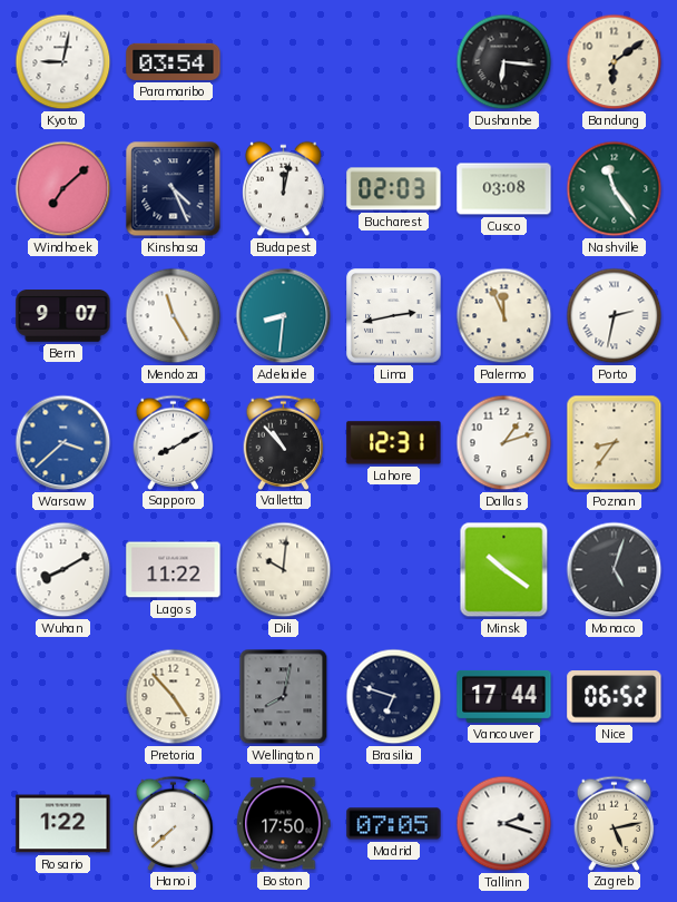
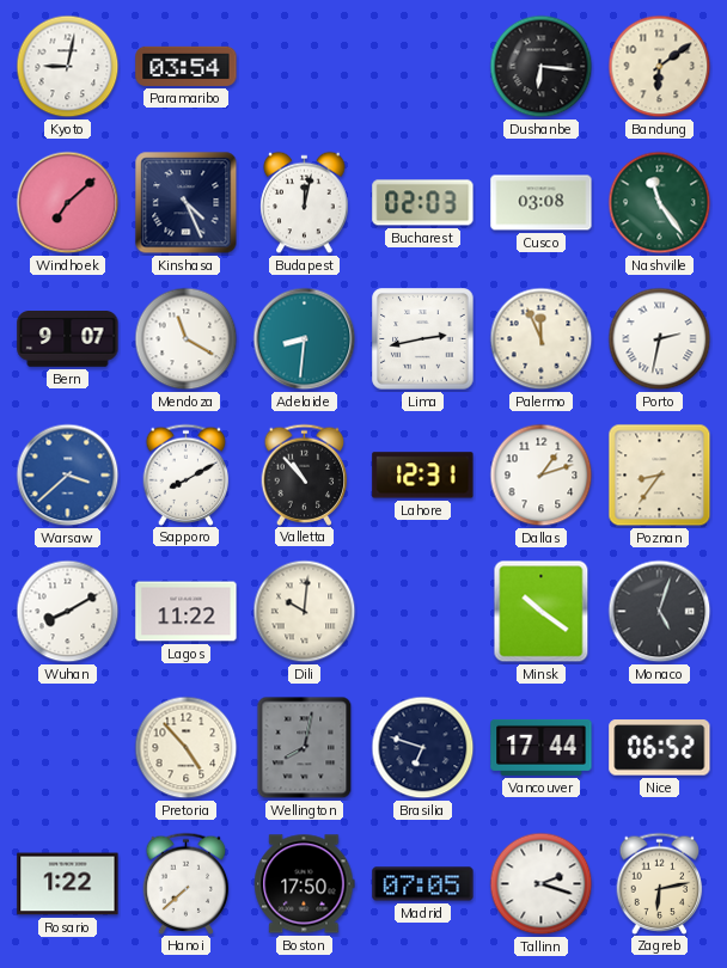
Mendoza: 11:25 -> 11:20
Zagreb: 5:13 -> 6:13
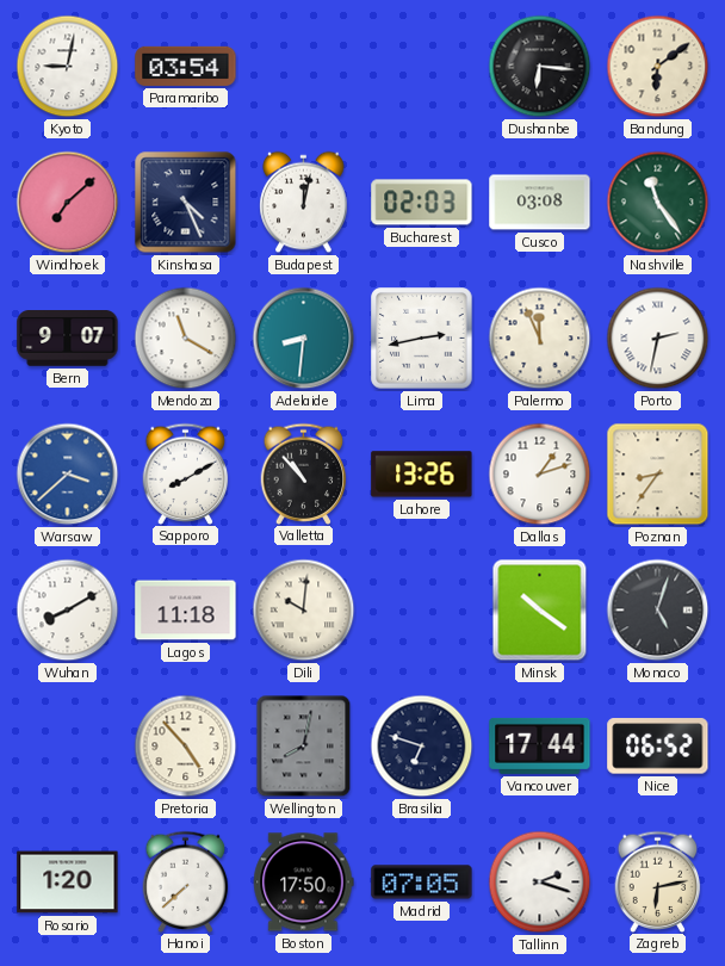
Lahore: 12:31 -> 13:26
Lagos: 11:22 -> 11:18
Rosario: 1:22 -> 1:20
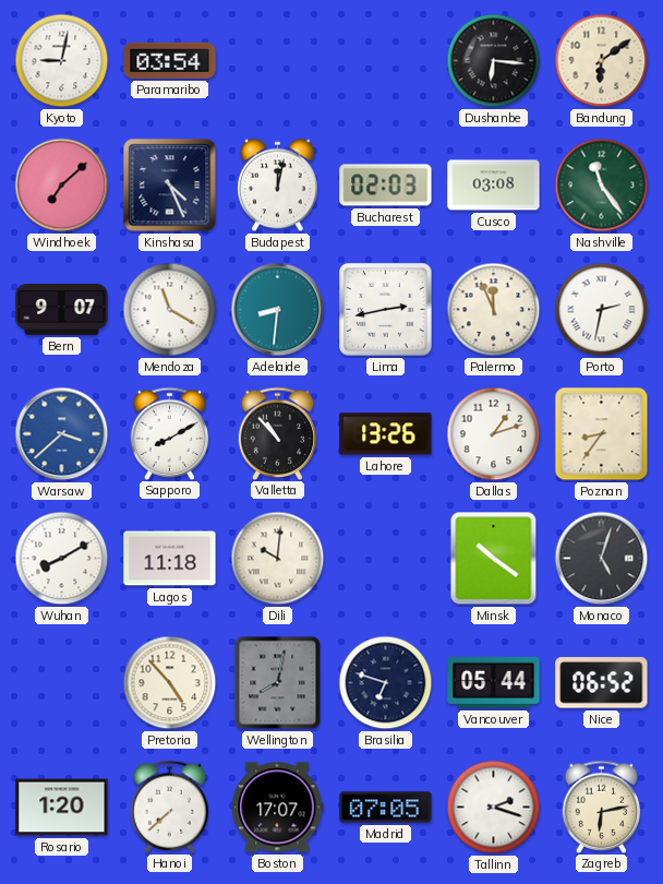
Vancouver: 17:44 -> 05:44
Boston: 17:50 -> 17:07
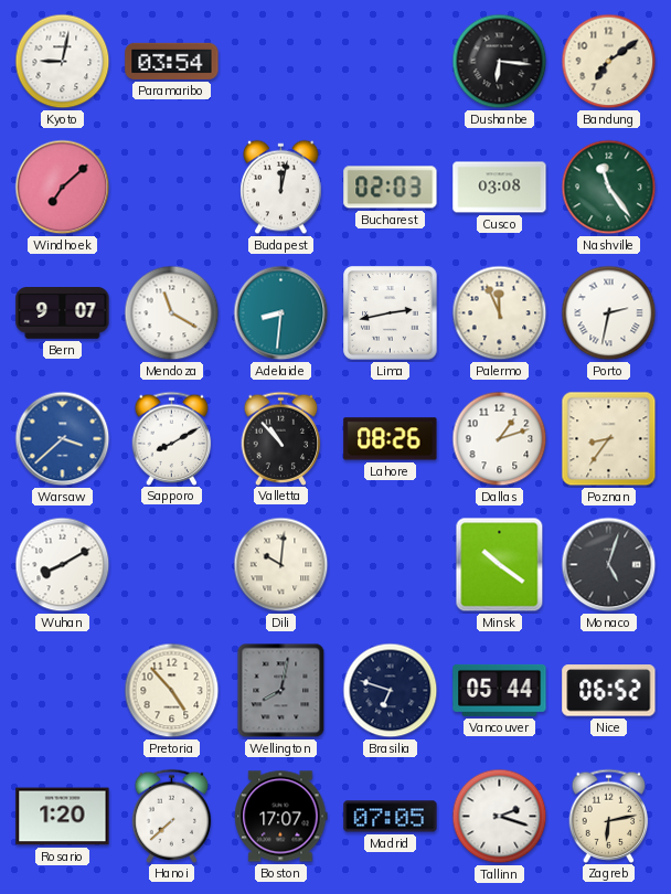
Bandung: 6:09 -> 7:09
Kinshasa: 4:26 -> none
Lahore: 13:26 -> 08:26
Lagos: 11:18 -> none
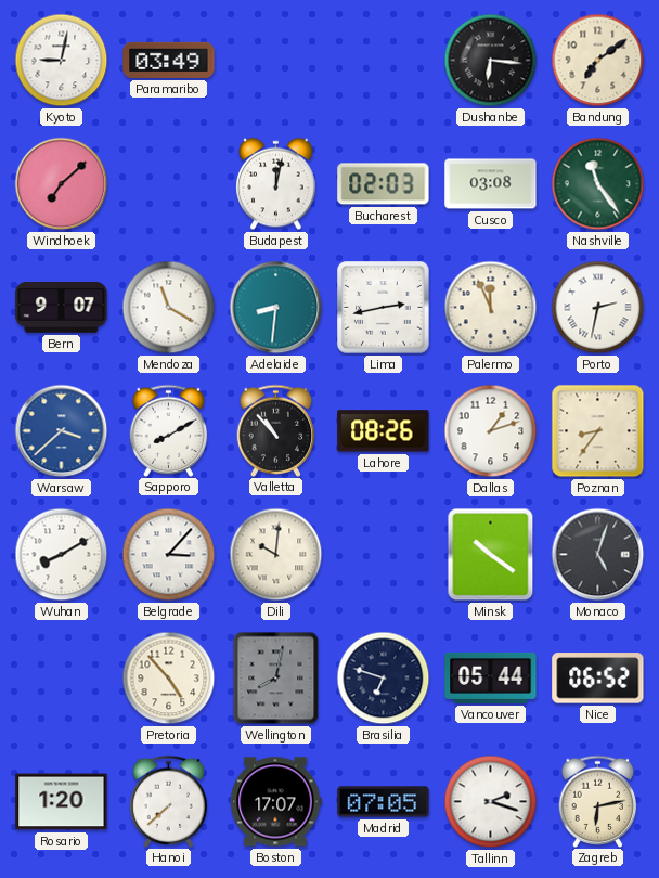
Paramaribo: 03:54 -> 03:49
Belgrade: none -> 3:07
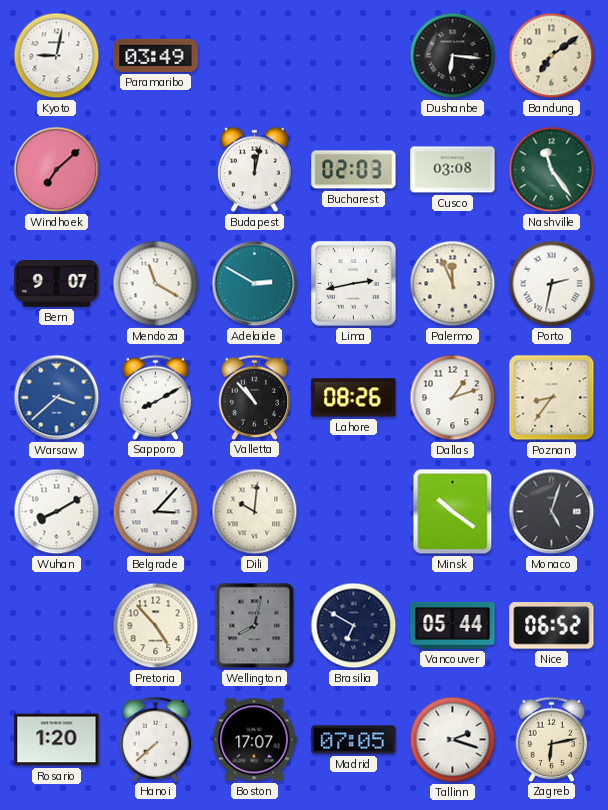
Adelaide: 8:31 -> 2:50
Brasilia: 6:48 -> 6:50
